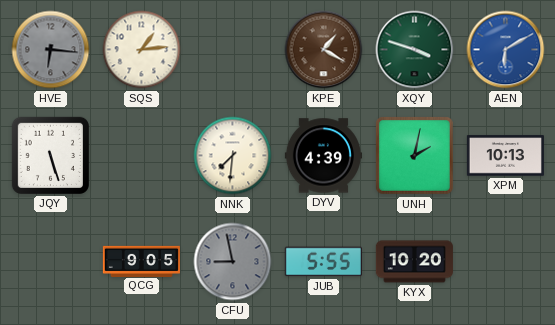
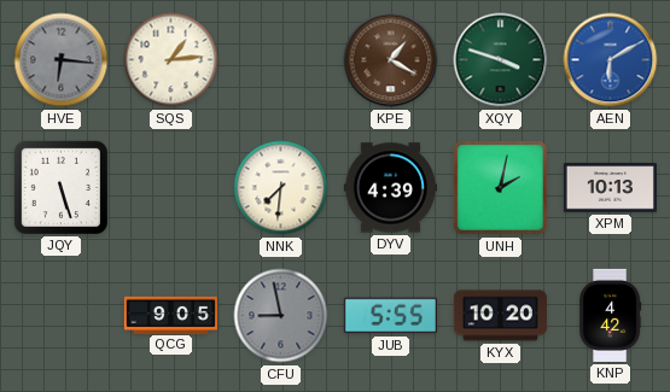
KNP: none -> 4:42
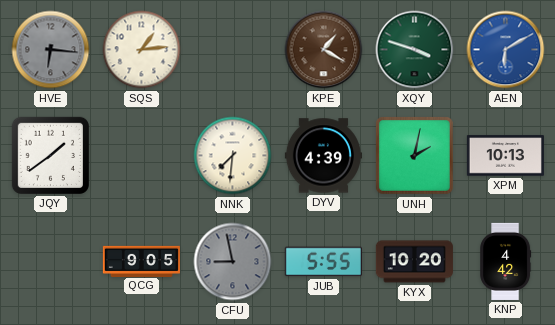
JQY: 5:27 -> 1:39
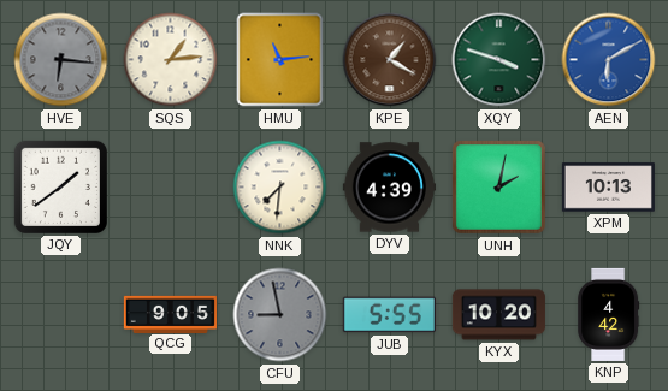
HMU: none -> 11:14
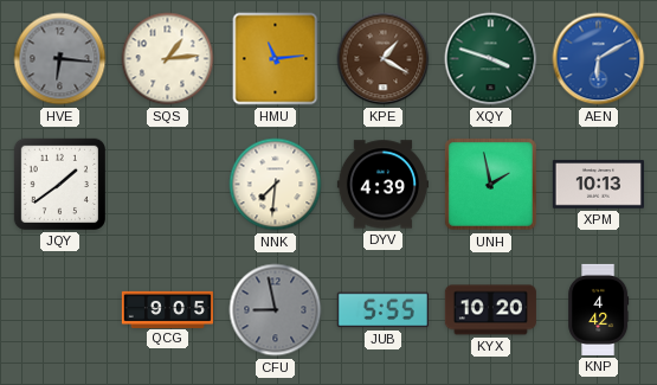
UNH: 2:02 -> 1:58
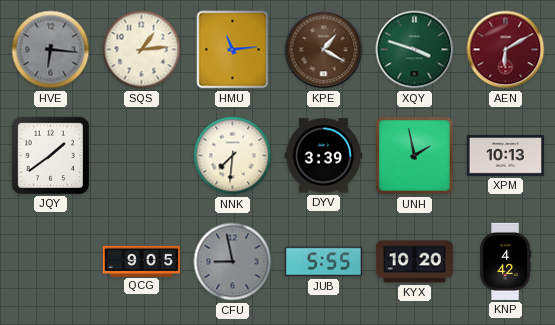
AEN dial: blue -> burgundy
DYV: 4:39 -> 3:39
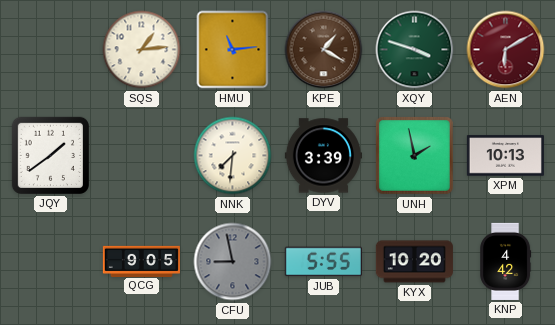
HVE: 6:16 -> none
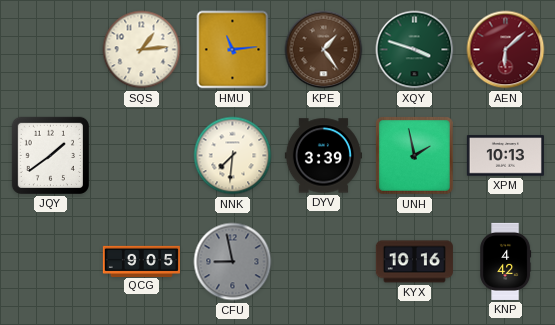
KPE: 1:20 -> 1:24
AEN: 6:10 -> 6:08
JUB: 5:55 -> none
KYX: 10:20 -> 10:16
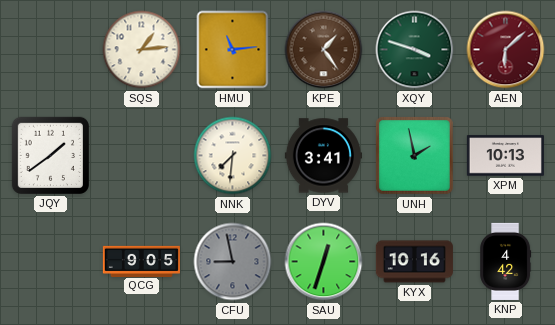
DYV: 3:39 -> 3:41
SAU: none -> 12:33
